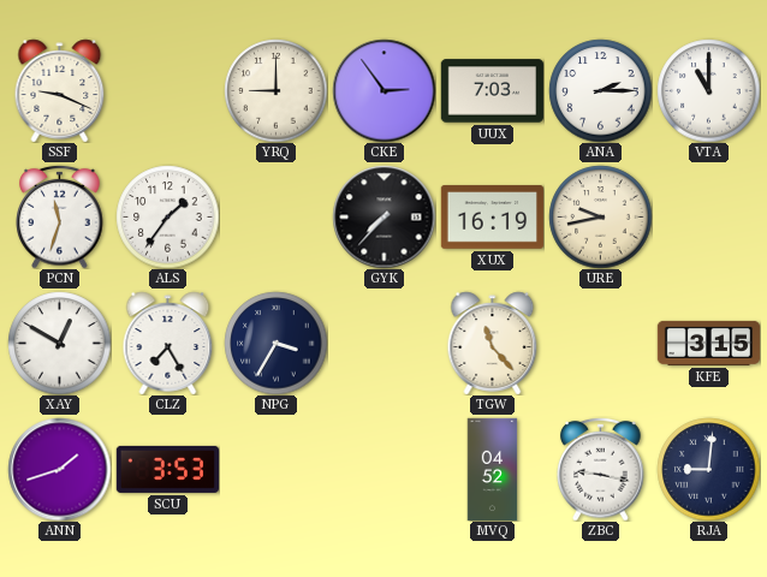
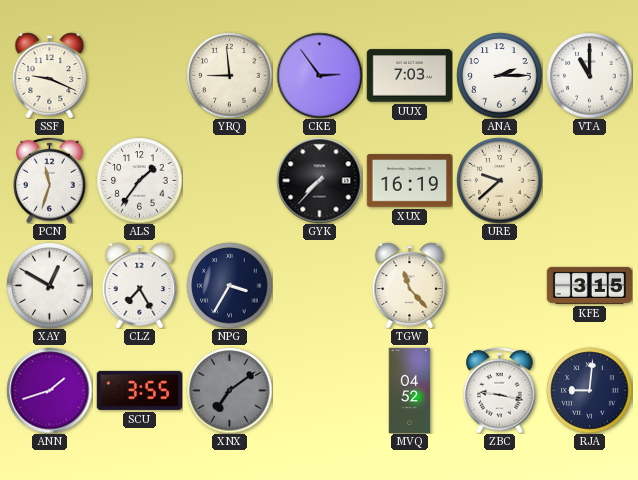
YRQ: 9:00 -> 8:59
URE: 9:43 -> 9:38
SCU: 3:53 -> 3:55
XNX: none -> 7:09
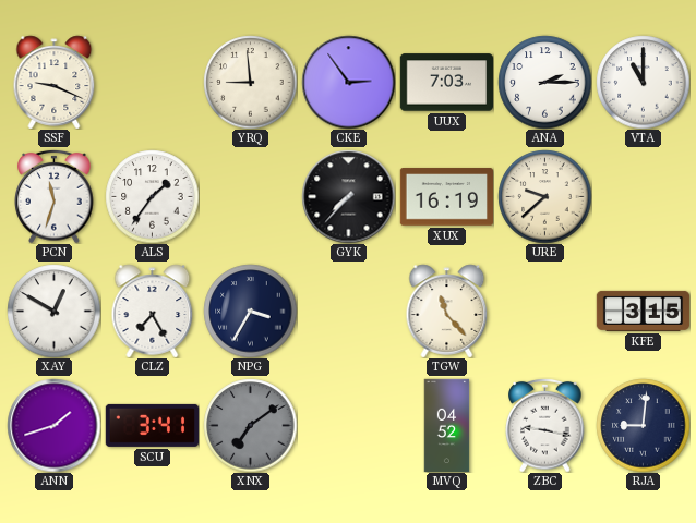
SCU: 3:55 -> 3:41
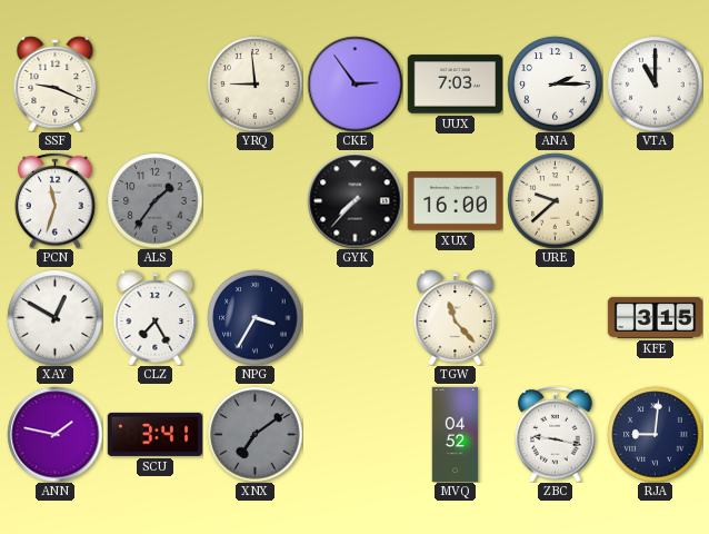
ALS dial: white -> grey
XUX: 16:19 -> 16:00
ANN: 1:42 -> 1:47
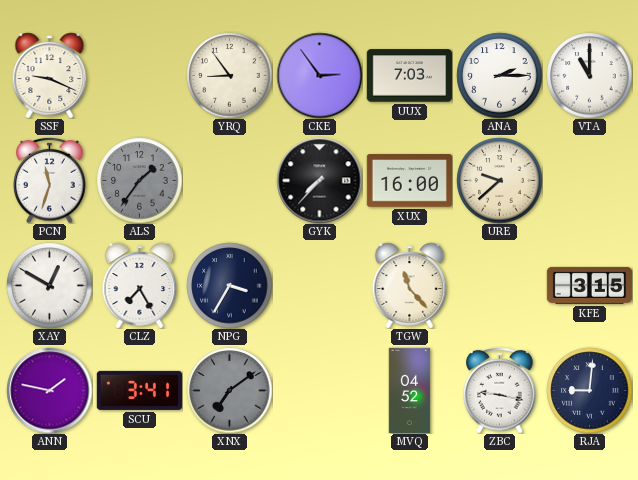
YRQ: 8:59 -> 8:54
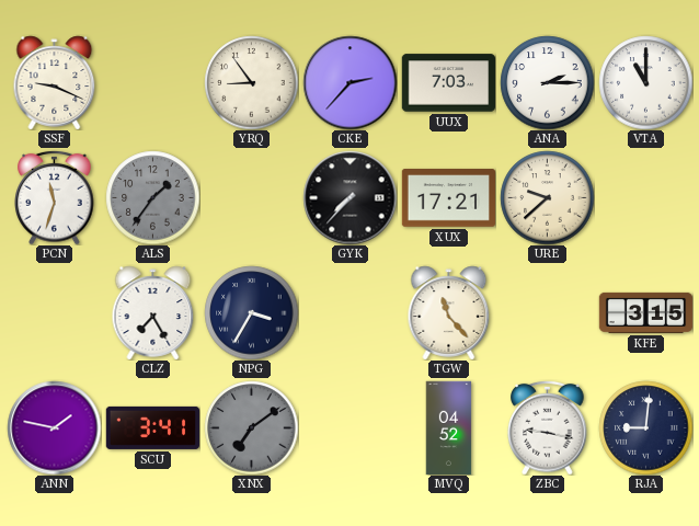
CKE: 2:54 -> 2:37
XUX: 16:00 -> 17:21
XAY: 12:50 -> none
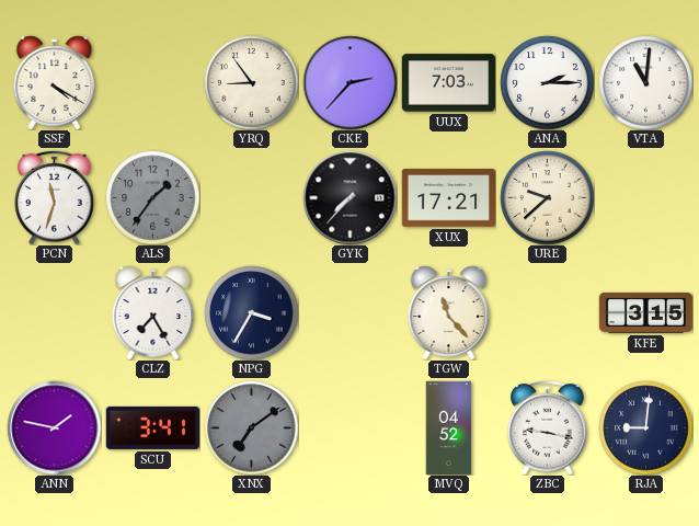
SSF: 9:19 -> 4:20
VTA: 11:00 -> 11:01
